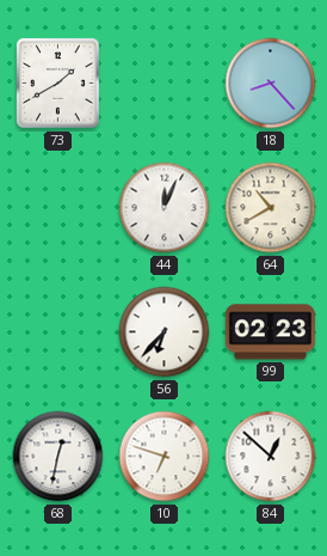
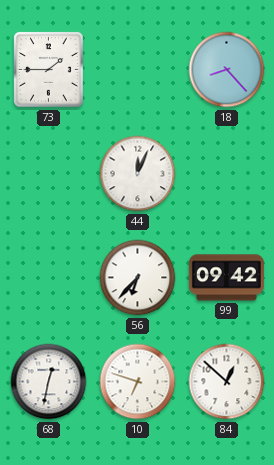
73: 1:40 -> 1:45
64: 10:40 -> none
99: 02:23 -> 09:42
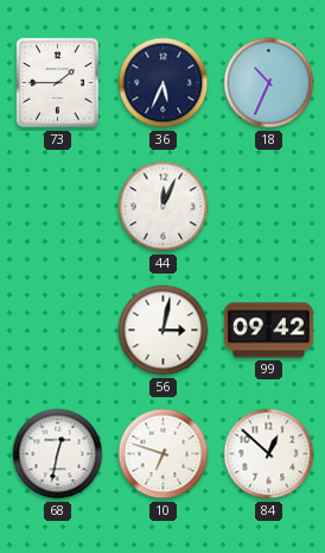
36: none -> 5:34
18: 8:23 -> 10:34
56: 6:37 -> 3:02
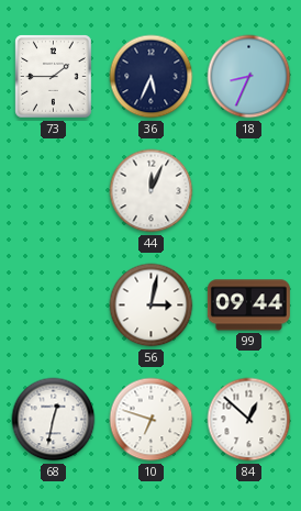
18: 10:34 -> 8:34
99: 09:42 -> 09:44
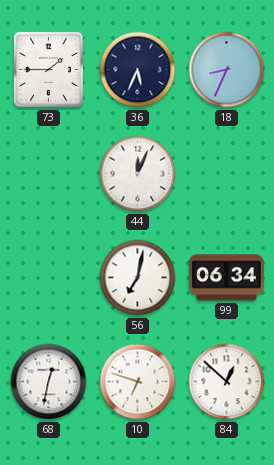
56: 3:02 -> 7:02
99: 09:44 -> 06:34
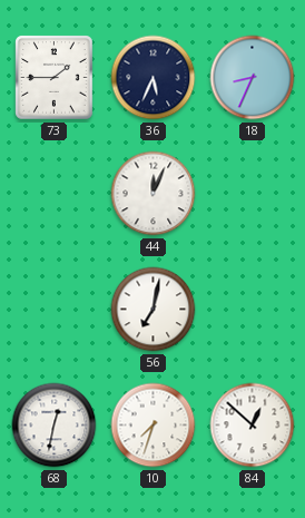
99: 06:34 -> none
10: 6:48 -> 7:33
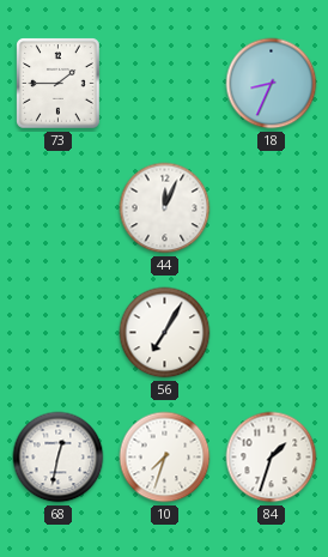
36: 5:34 -> none
56: 7:02 -> 7:05
84: 12:52 -> 1:33
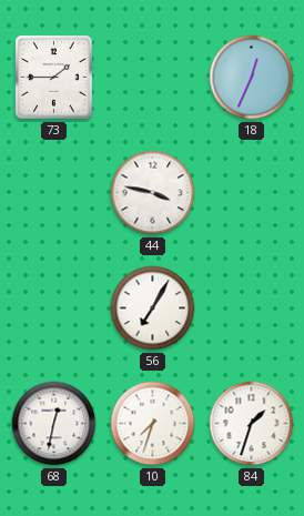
18: 8:34 -> 12:34
44: 12:04 -> 3:47
